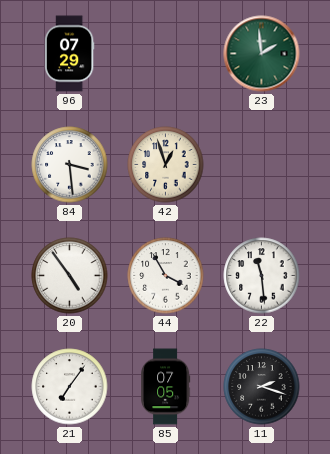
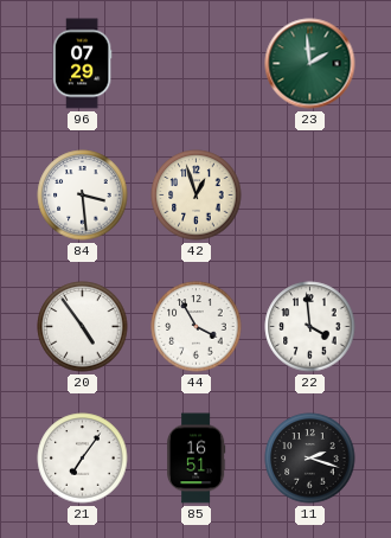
22: 11:29 -> 3:59
85: 07:05 -> 16:51
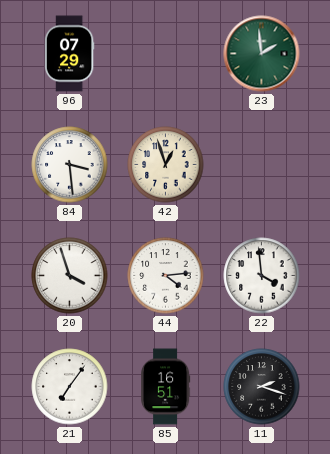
20: 4:54 -> 3:57
44: 3:55 -> 4:14
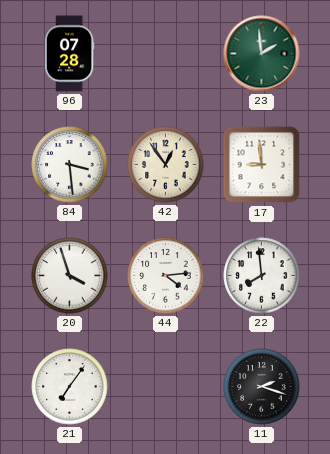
96: 07:29 -> 07:28
42: 12:57 -> 12:54
17: none -> 8:59
22: 3:59 -> 7:59
85: 16:51 -> none
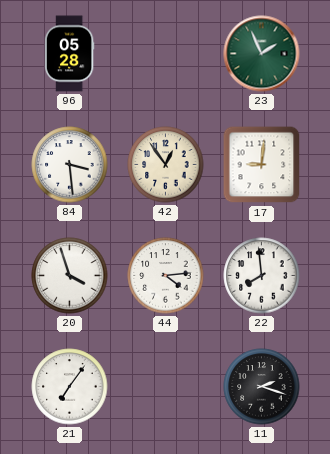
96: 07:28 -> 05:28
23: 1:59 -> 1:56
17: 8:59 -> 9:01
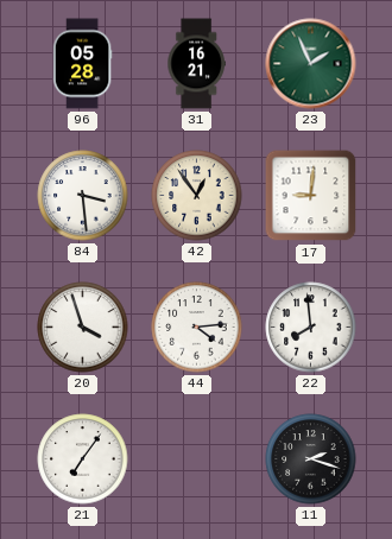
31: none -> 16:21
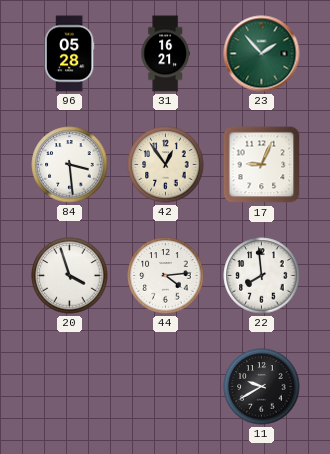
23: 1:56 -> 1:53
17: 9:01 -> 9:04
21: 7:06 -> none
11: 2:18 -> 9:40
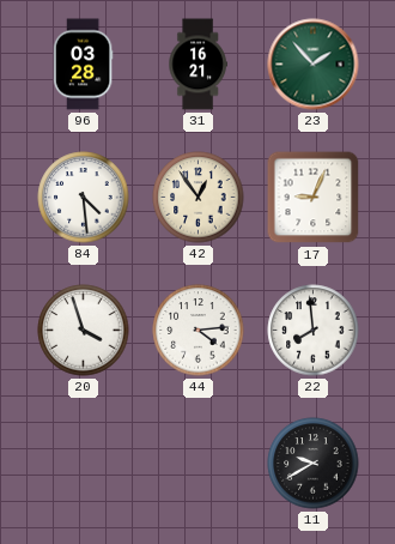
96: 05:28 -> 03:28
84: 3:29 -> 4:29
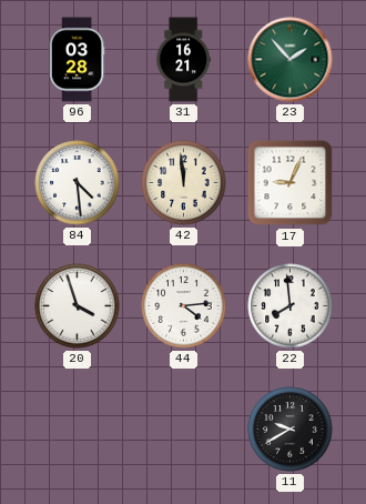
42: 12:54 -> 11:59
